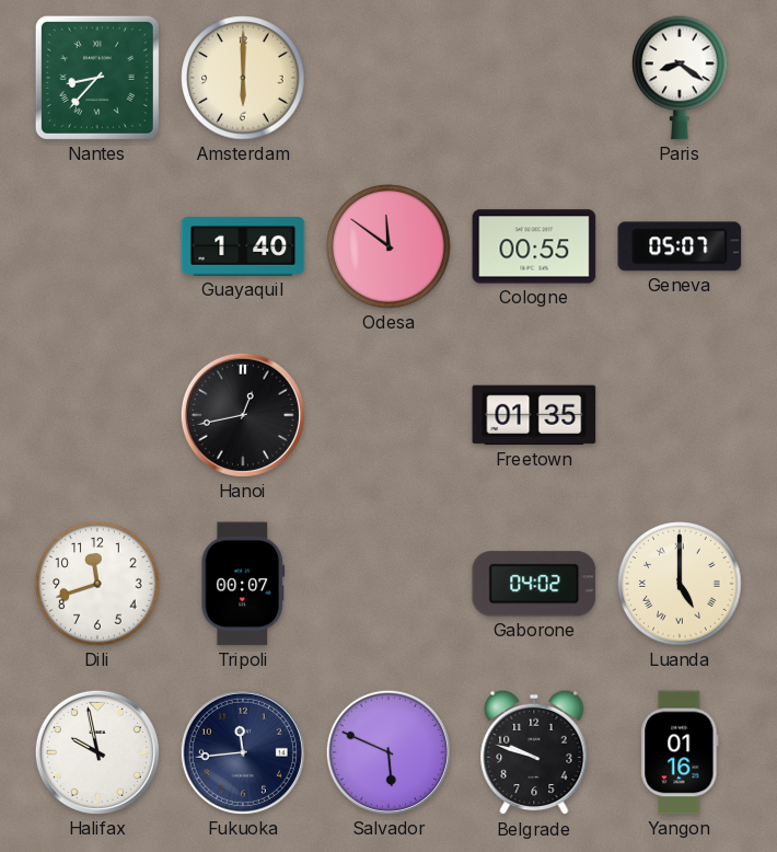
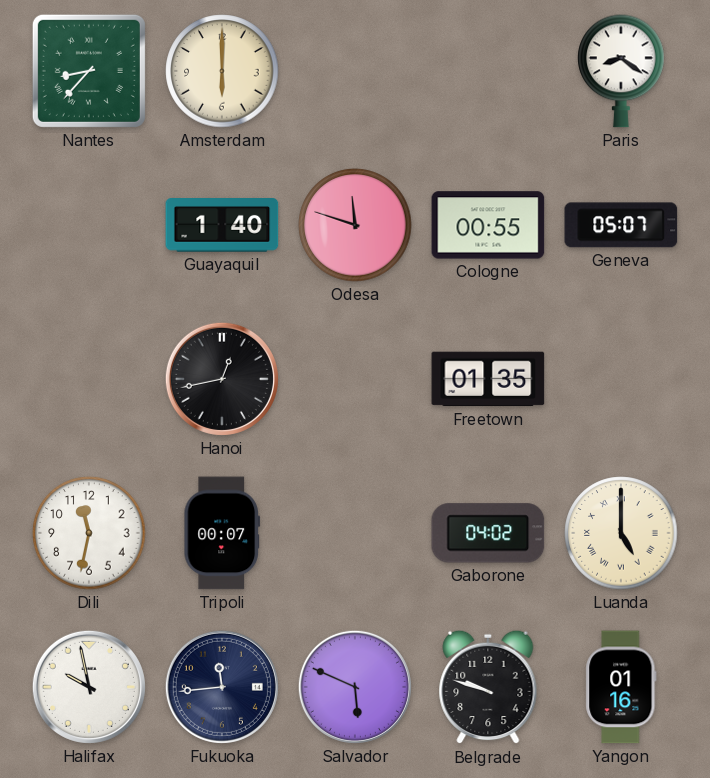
Odesa: 11:51 -> 11:48
Dili: 11:42 -> 11:32
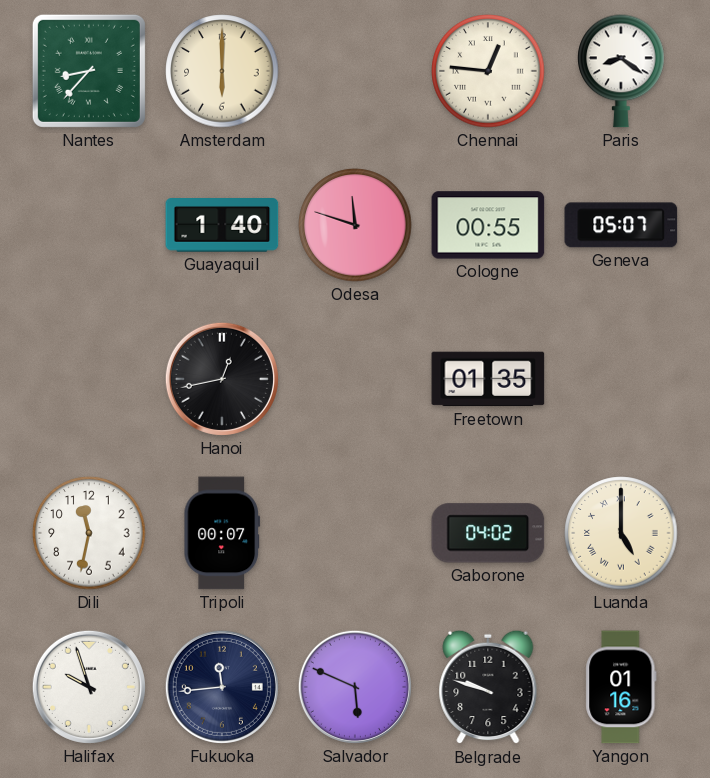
Chennai: none -> 12:46
Halifax: 9:58 -> 9:57
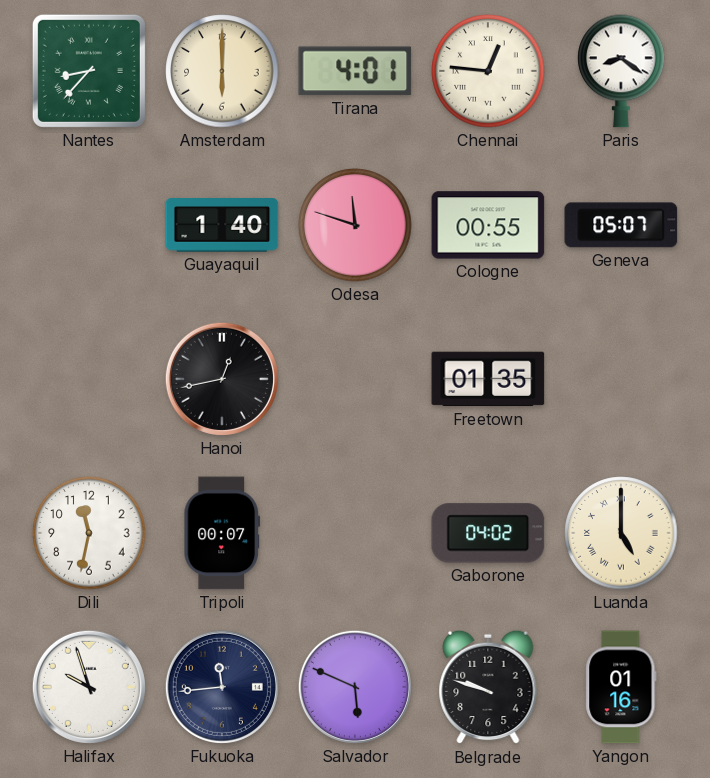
Tirana: none -> 4:01
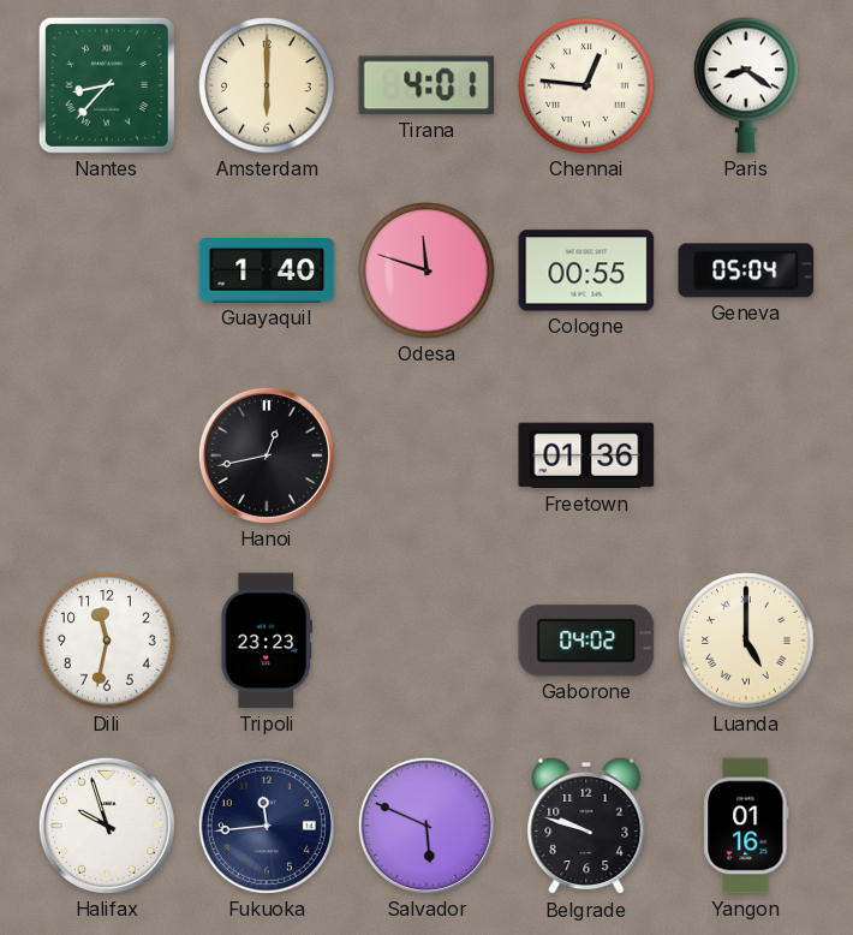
Geneva: 05:07 -> 05:04
Freetown: 01:35 -> 01:36
Tripoli: 00:07 -> 23:23
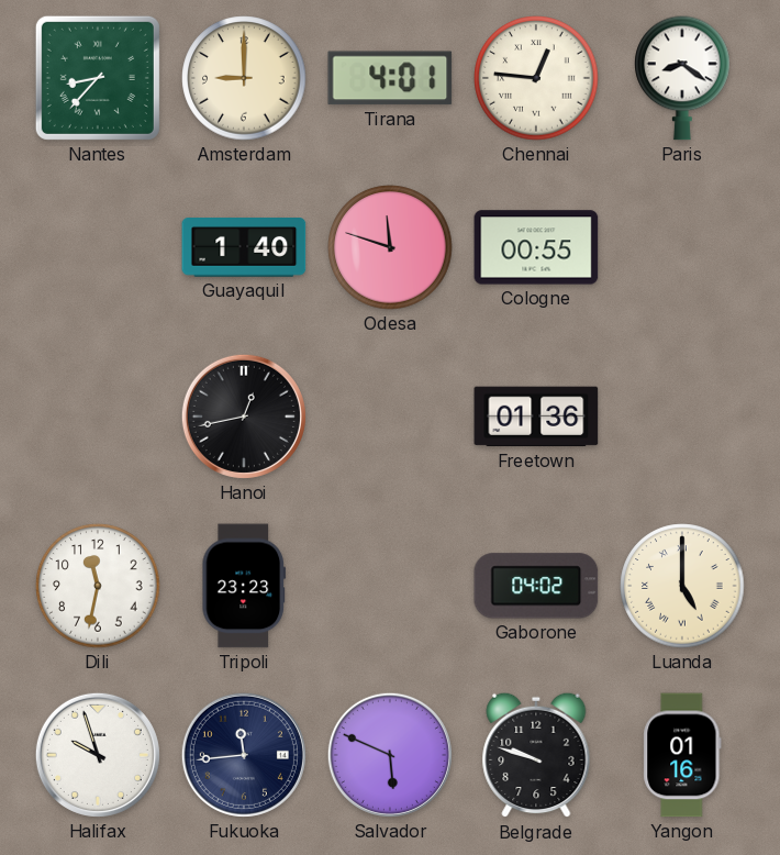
Amsterdam: 6:00 -> 9:00
Geneva: 05:04 -> none
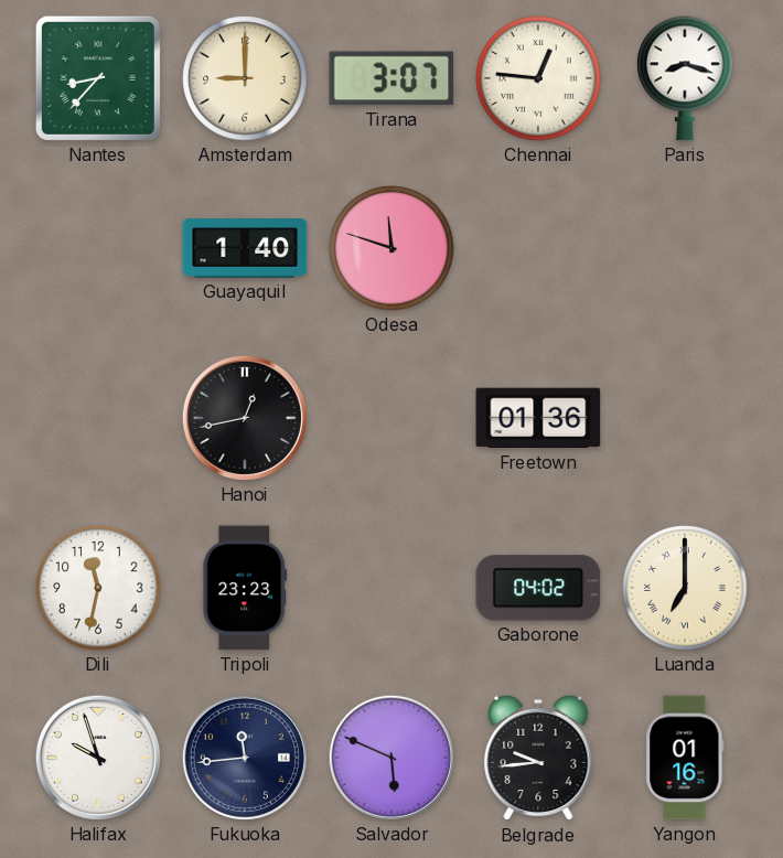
Tirana: 4:01 -> 3:07
Paris: 8:21 -> 8:18
Cologne: 00:55 -> none
Luanda: 5:00 -> 7:00
Belgrade: 9:48 -> 9:44
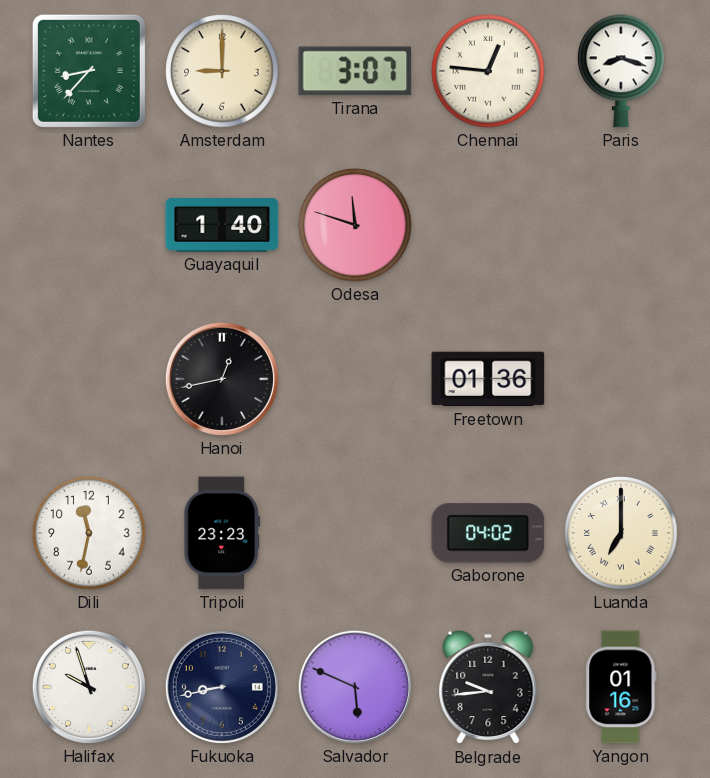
Fukuoka: 11:44 -> 8:43
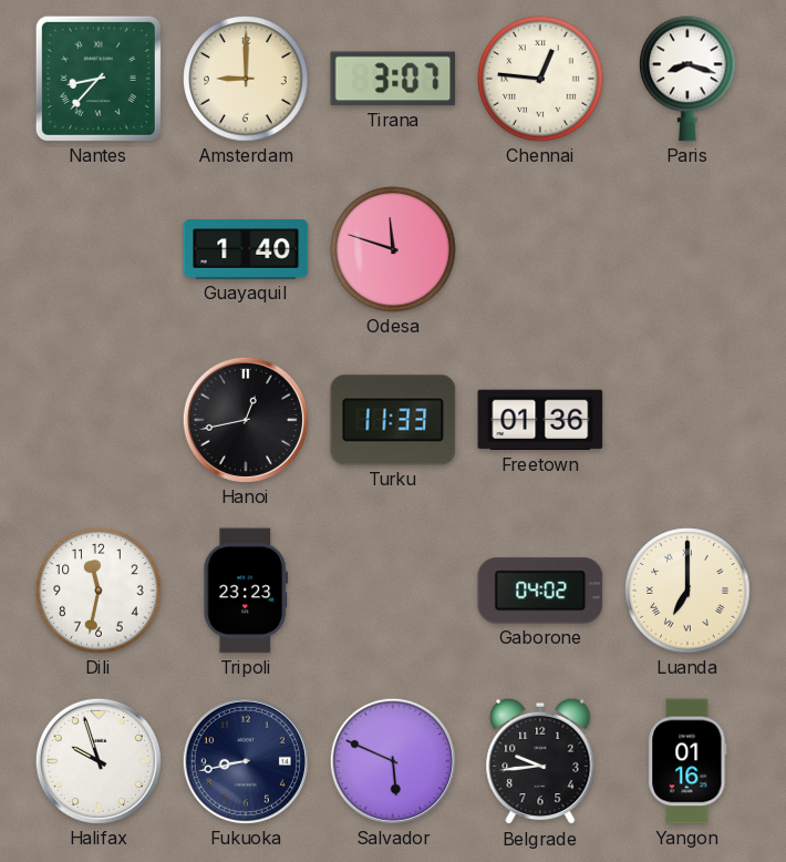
Turku: none -> 11:33
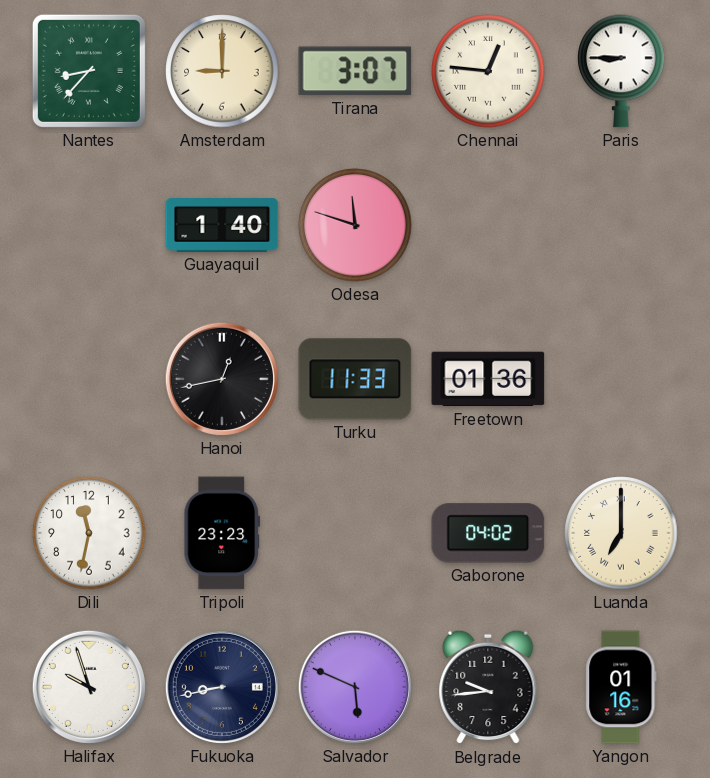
Paris: 8:18 -> 8:45
